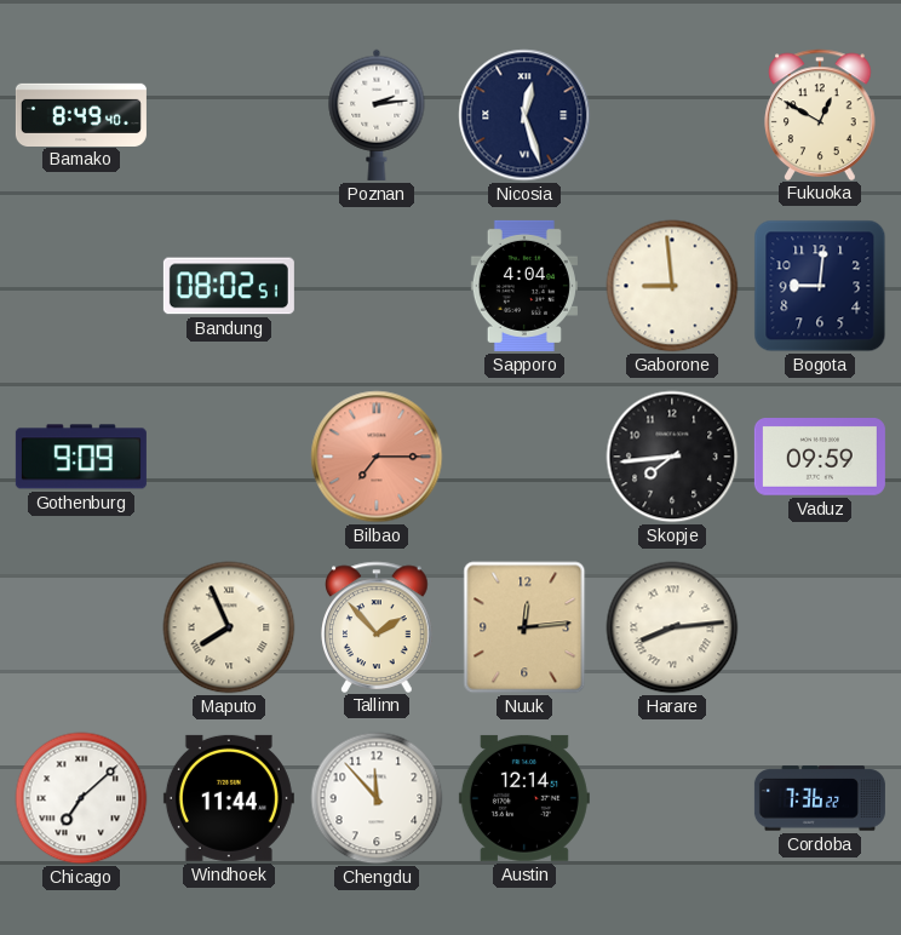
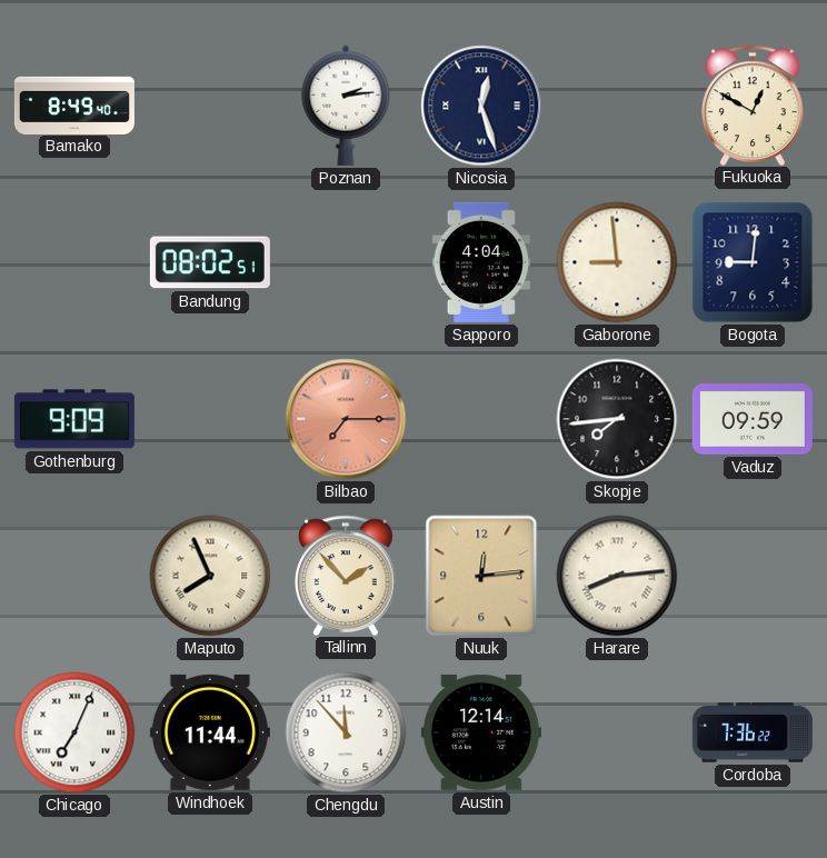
Chicago: 7:08 -> 7:04
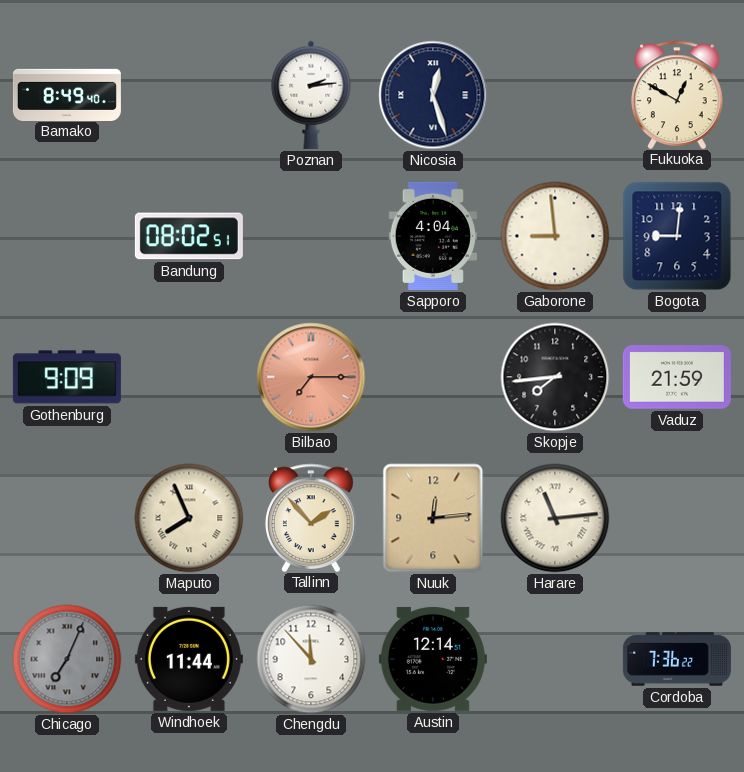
Vaduz: 09:59 -> 21:59
Harare: 8:14 -> 11:14
Chicago dial: white -> grey
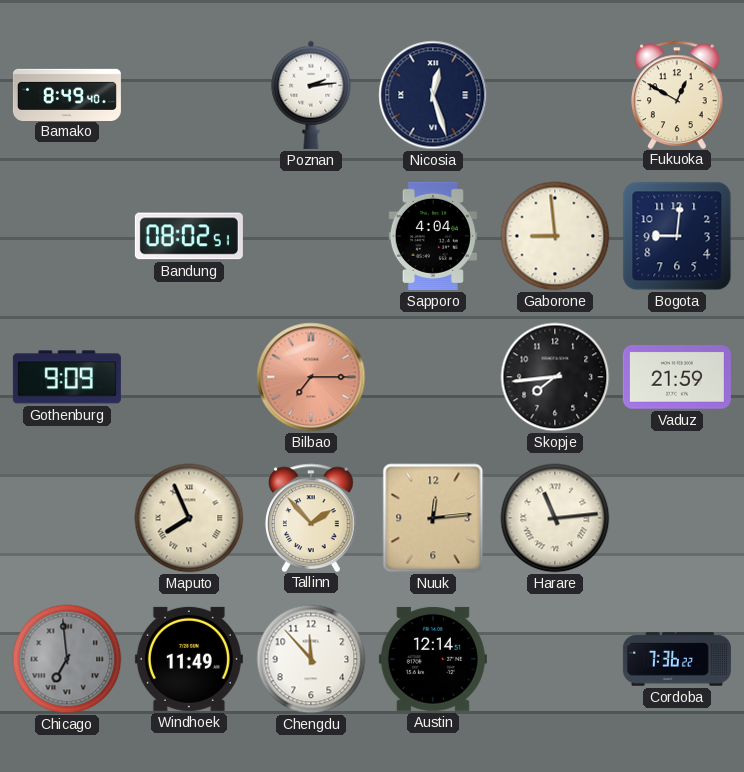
Chicago: 7:04 -> 6:59
Windhoek: 11:44 -> 11:49
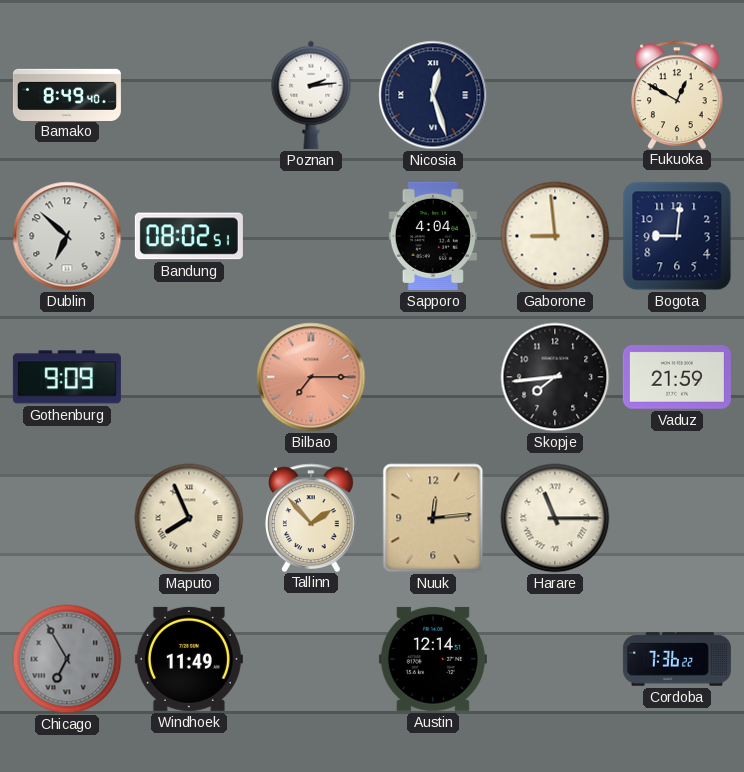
Dublin: none -> 6:52
Harare: 11:14 -> 11:15
Chicago: 6:59 -> 6:55
Chengdu: 11:53 -> none
